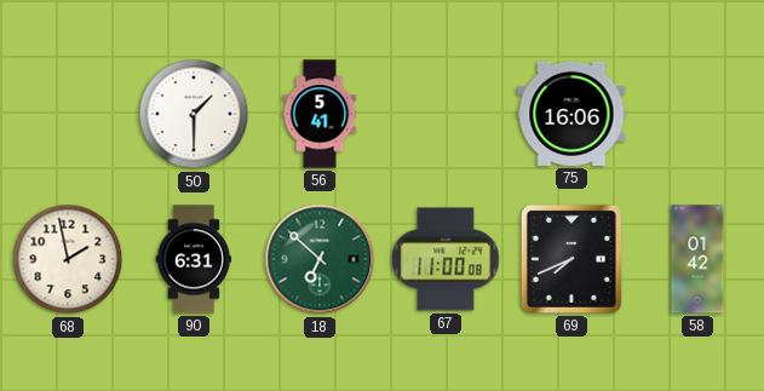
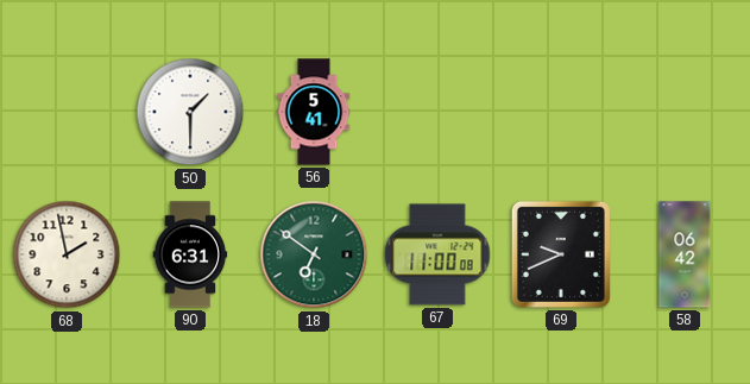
75: 16:06 -> none
18: 6:52 -> 6:51
69: 7:41 -> 9:41
58: 01:42 -> 06:42
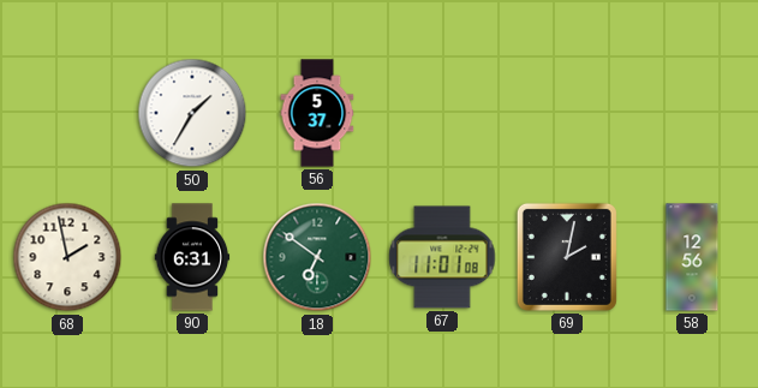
50: 1:30 -> 1:35
56: 5:41 -> 5:37
67: 11:00 -> 11:01
69: 9:41 -> 2:02
58: 06:42 -> 12:56
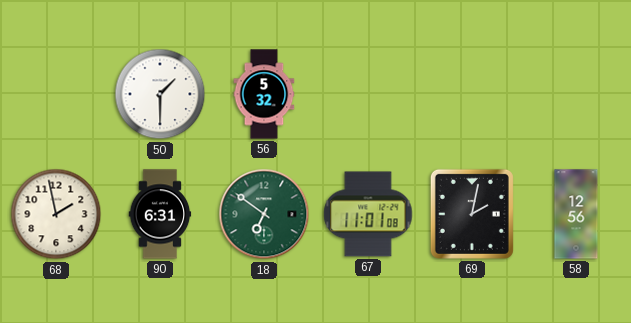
50: 1:35 -> 1:30
56: 5:37 -> 5:32
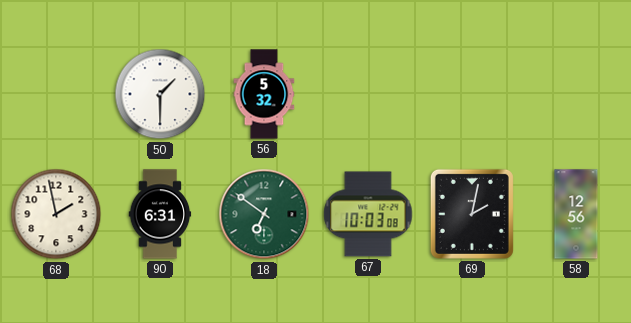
67: 11:01 -> 10:03
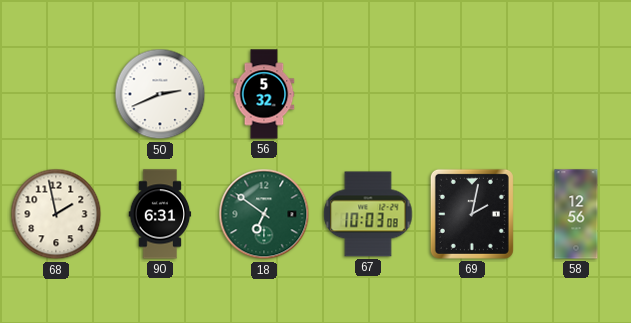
50: 1:30 -> 2:41
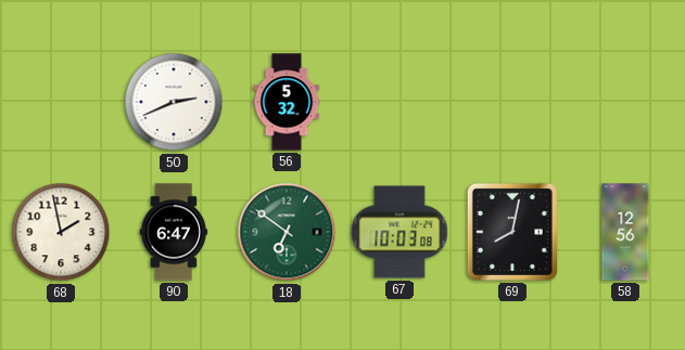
90: 6:31 -> 6:47
69: 2:02 -> 8:02
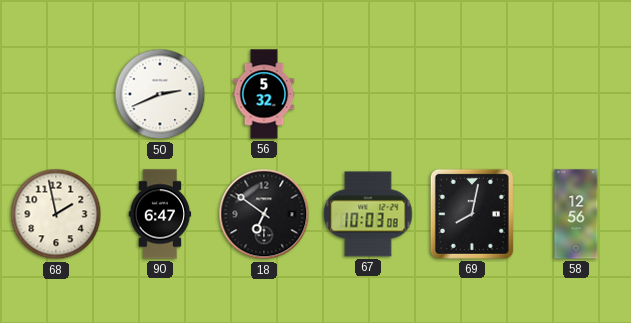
18 dial: green -> black
